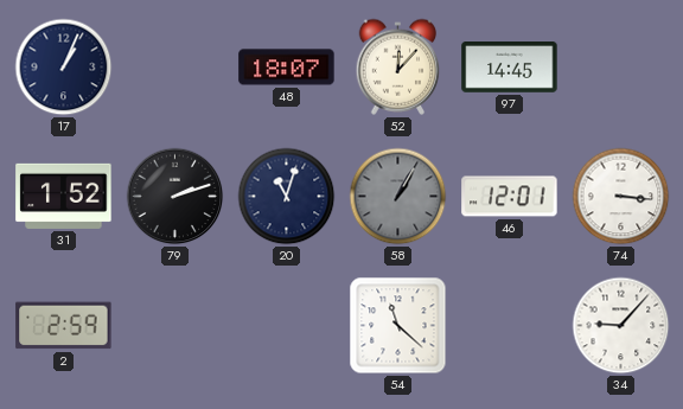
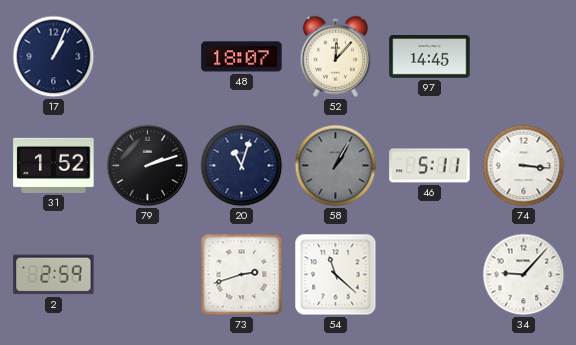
46: 12:01 -> 5:11
73: none -> 2:42
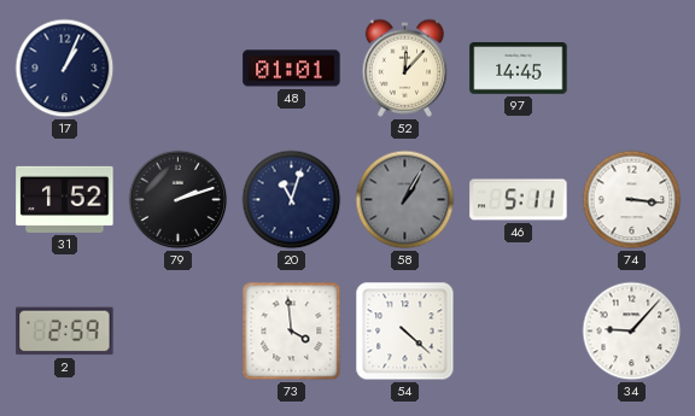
48: 18:07 -> 01:01
73: 2:42 -> 3:59
54: 11:22 -> 4:22
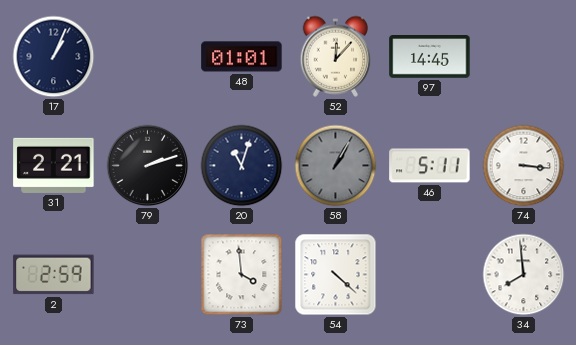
31: 1:52 -> 2:21
34: 9:07 -> 7:59
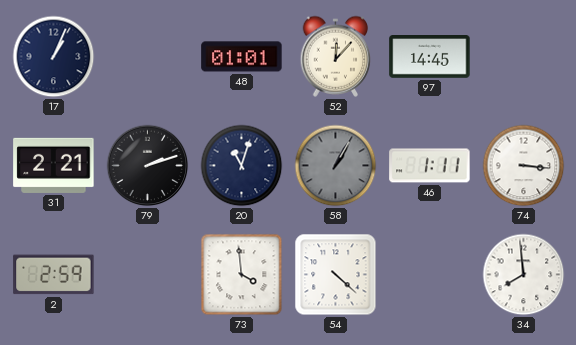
46: 5:11 -> 1:11
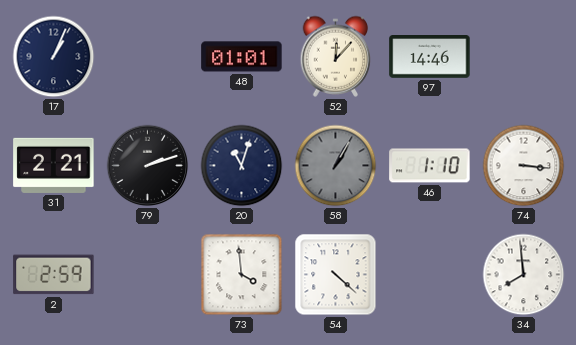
97: 14:45 -> 14:46
46: 1:11 -> 1:10
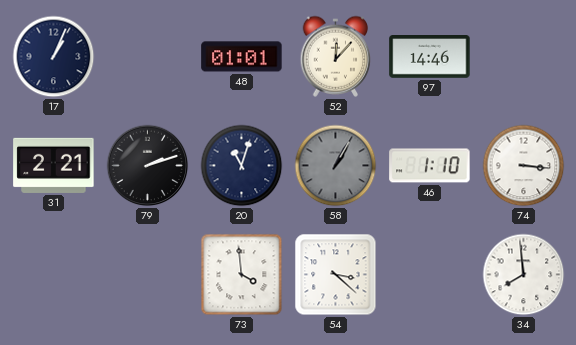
2: 2:59 -> none
54: 4:22 -> 3:22
